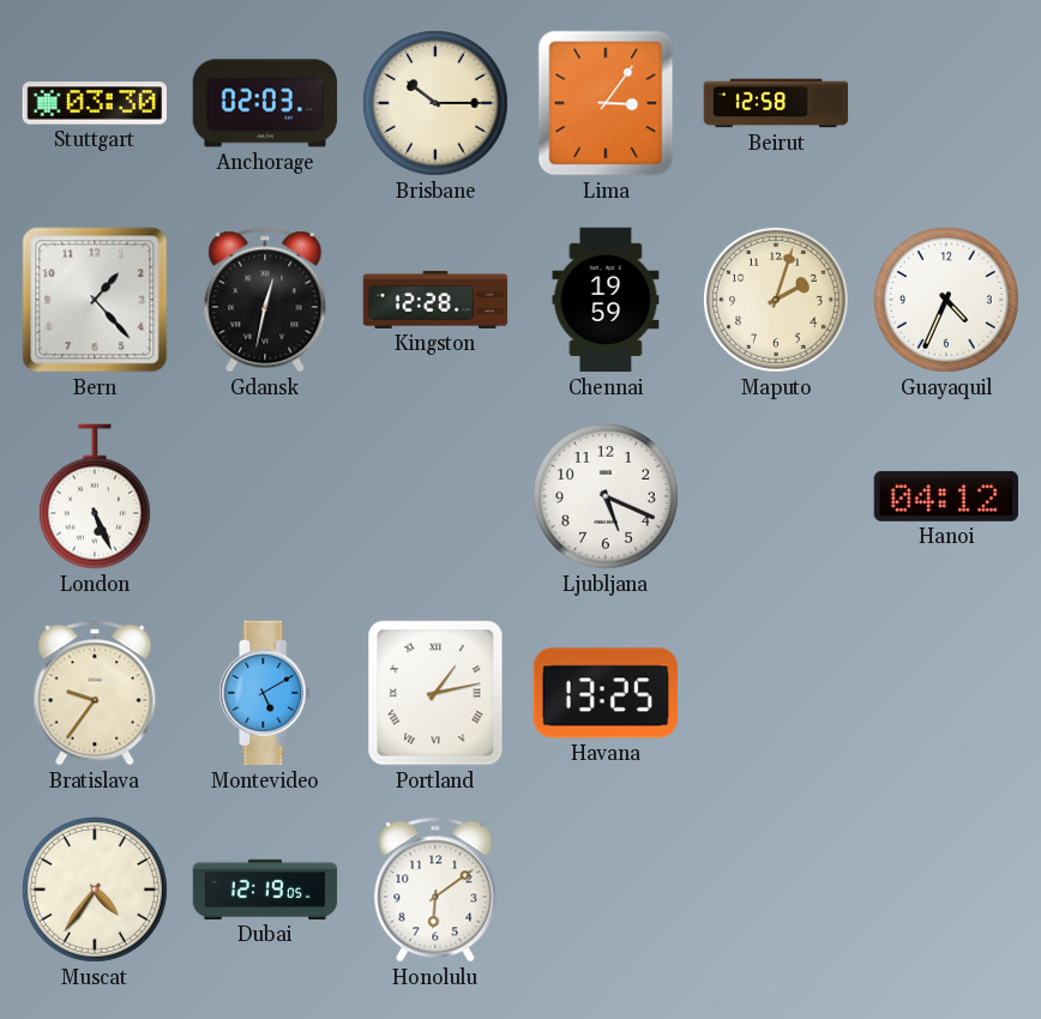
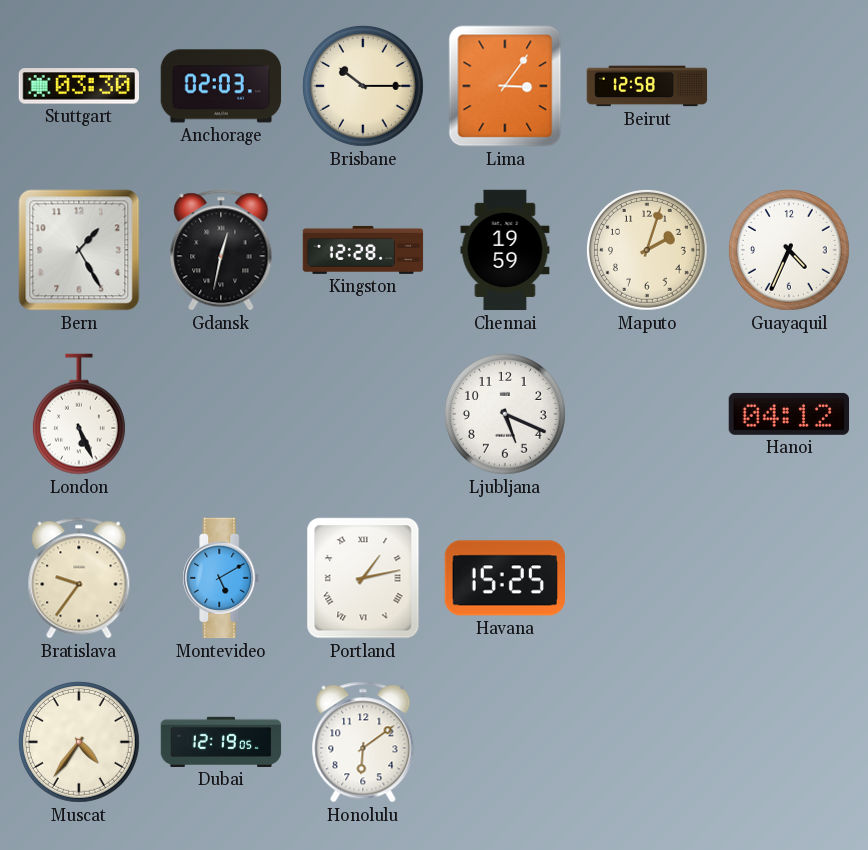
Bern: 1:23 -> 1:25
Havana: 13:25 -> 15:25
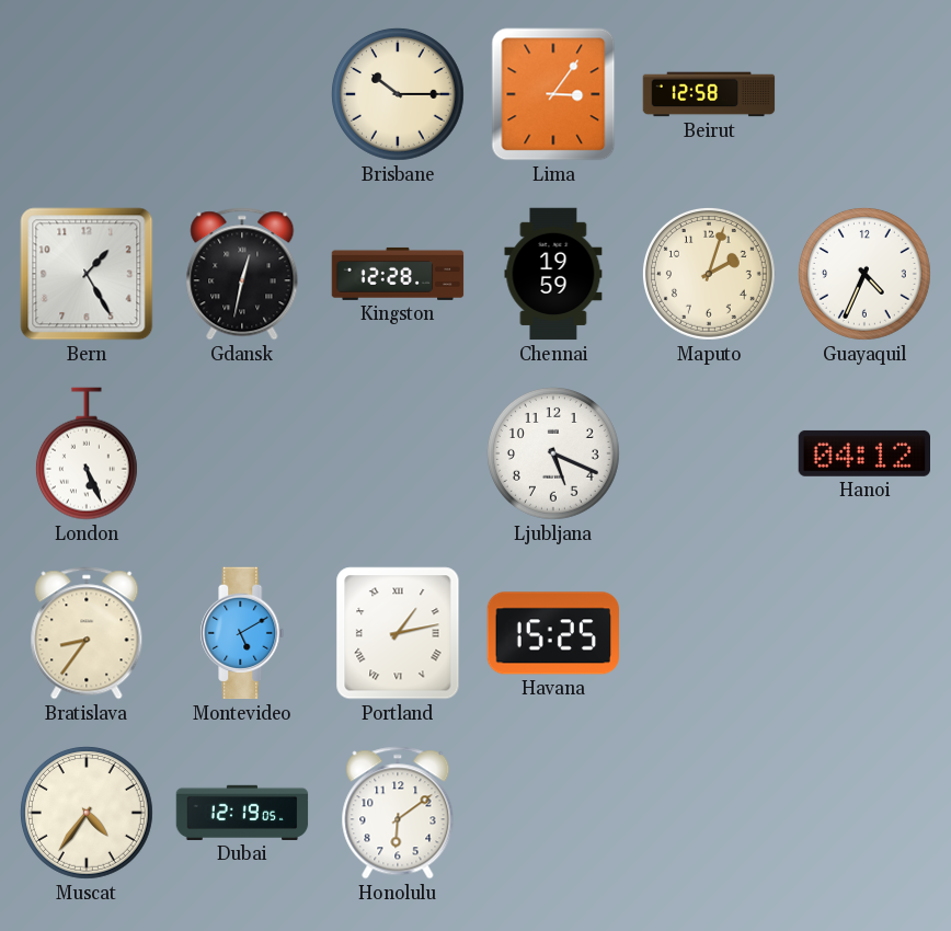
Stuttgart: 03:30 -> none
Anchorage: 02:03 -> none
Bratislava: 9:36 -> 8:36
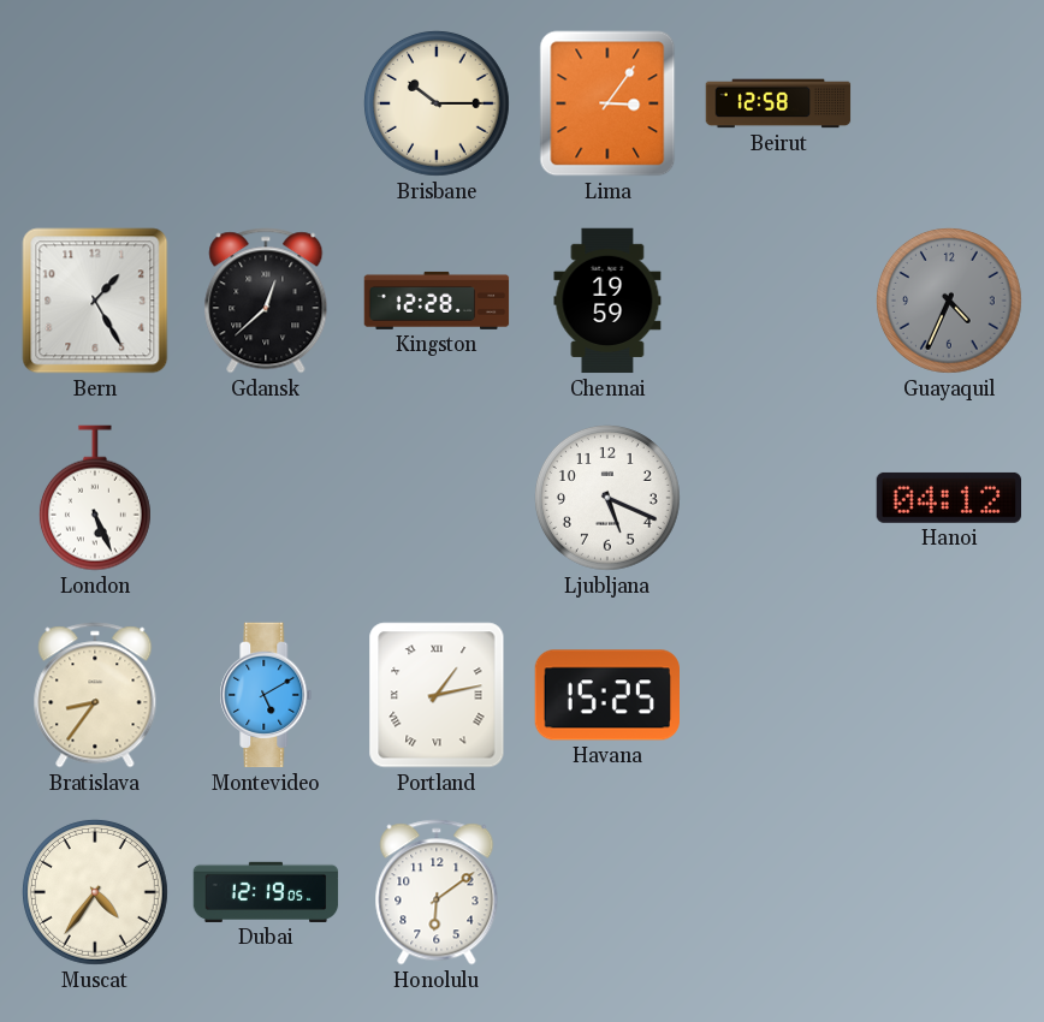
Gdansk: 12:32 -> 12:38
Maputo: 2:03 -> none
Guayaquil dial: white -> grey
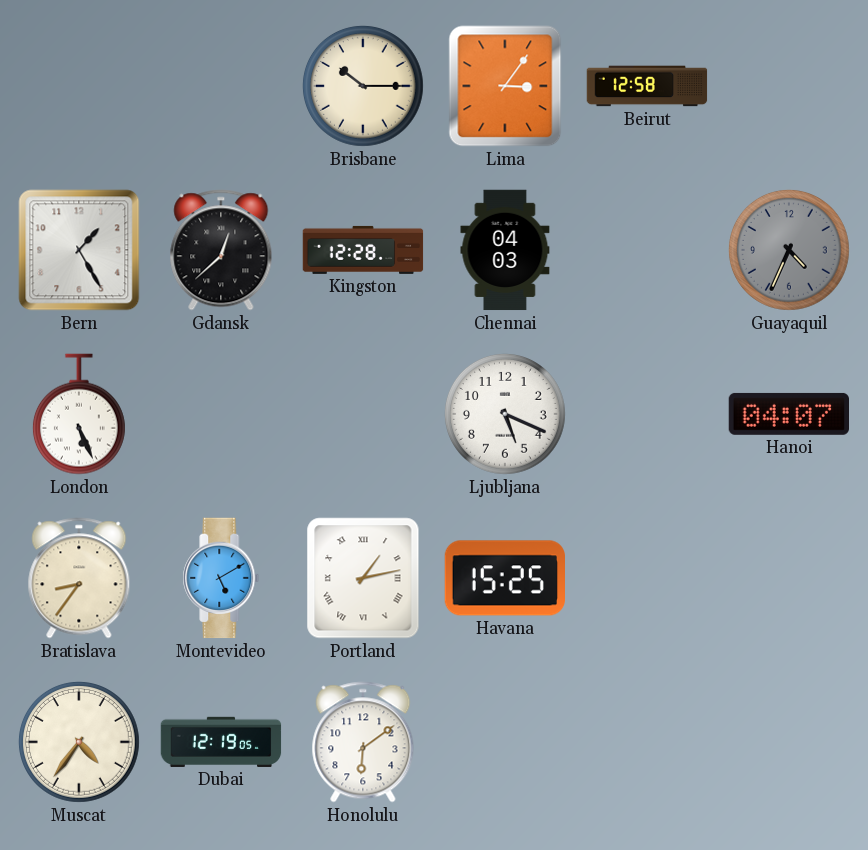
Chennai: 19:59 -> 04:03
Hanoi: 04:12 -> 04:07
